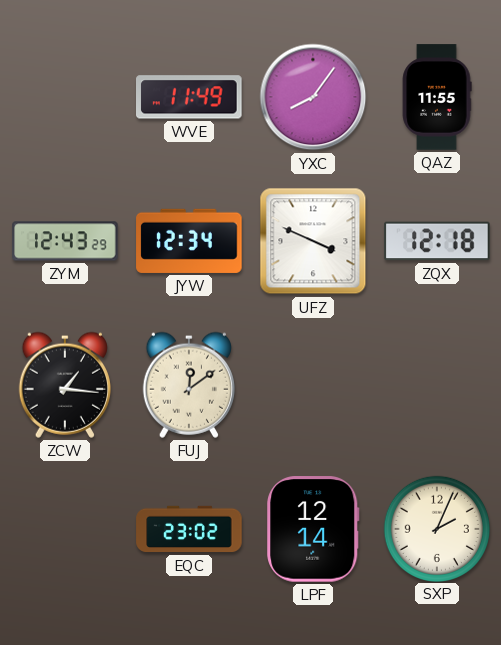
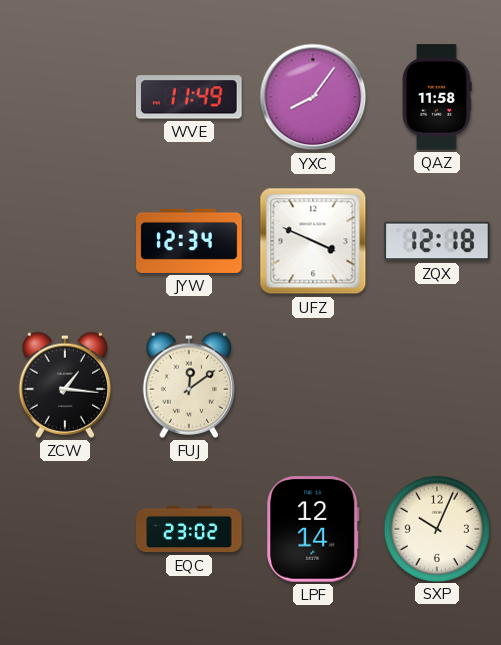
QAZ: 11:55 -> 11:58
ZYM: 12:43 -> none
SXP: 2:04 -> 10:04
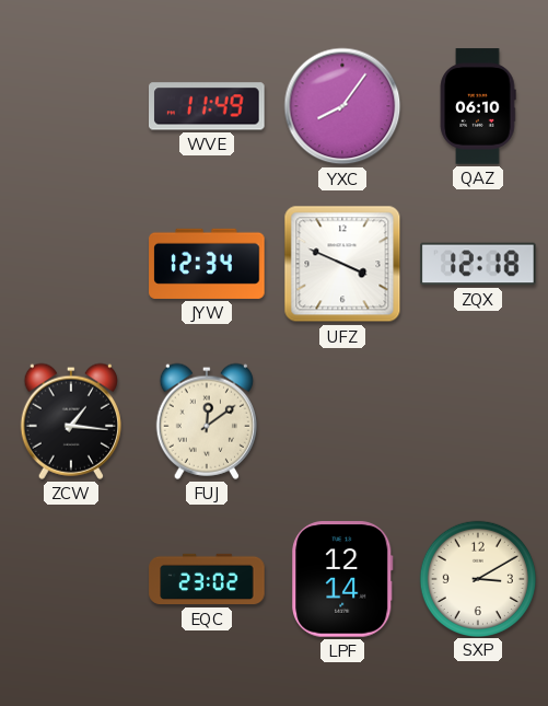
QAZ: 11:58 -> 06:10
SXP: 10:04 -> 3:10
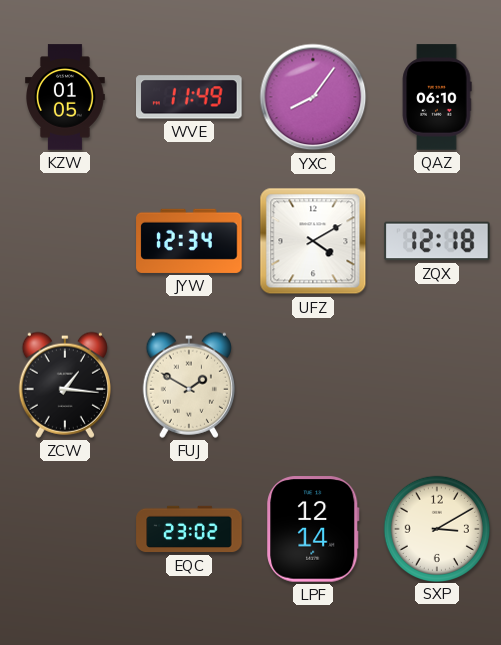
KZW: none -> 01:05
UFZ: 3:49 -> 4:10
FUJ: 12:09 -> 1:50
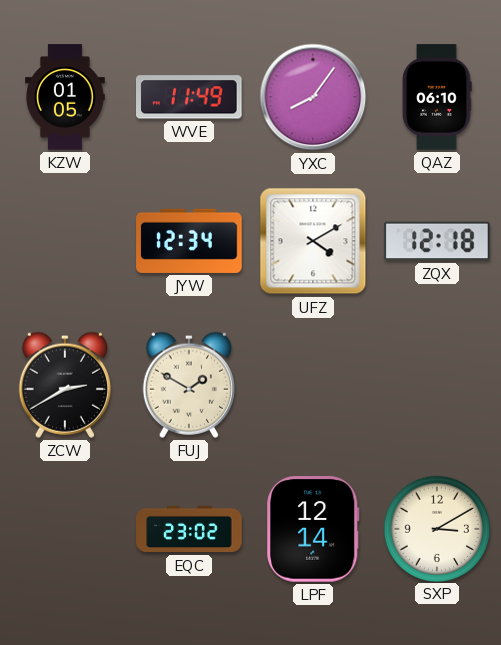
ZCW: 1:16 -> 2:40
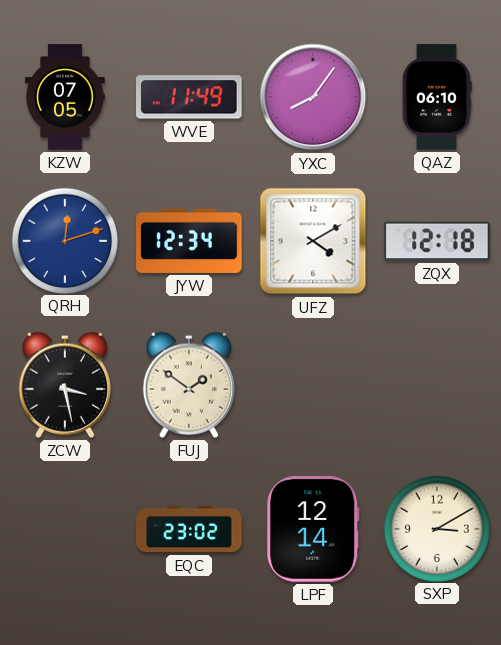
KZW: 01:05 -> 07:05
QRH: none -> 12:12
ZCW: 2:40 -> 3:28
FUJ: 1:50 -> 1:51
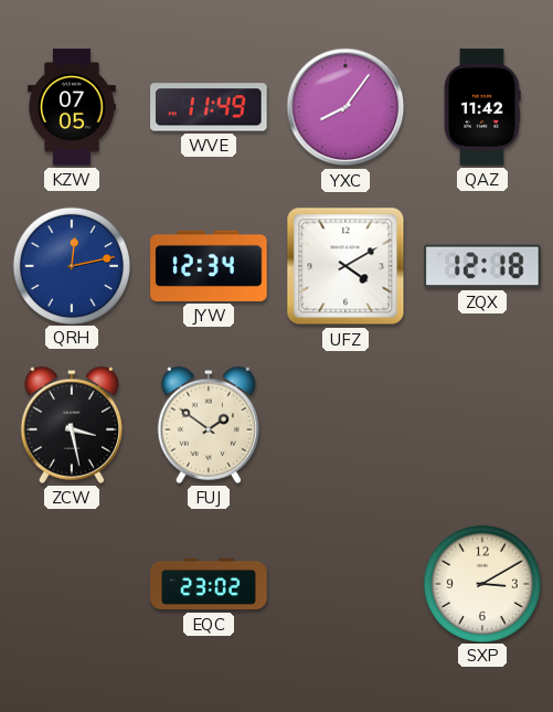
QAZ: 06:10 -> 11:42
QRH: 12:12 -> 12:13
LPF: 12:14 -> none
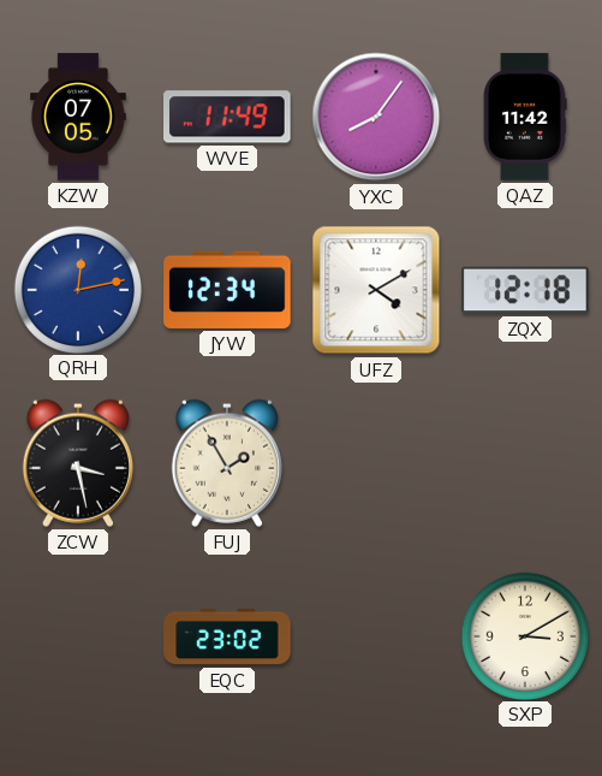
FUJ: 1:51 -> 1:55
